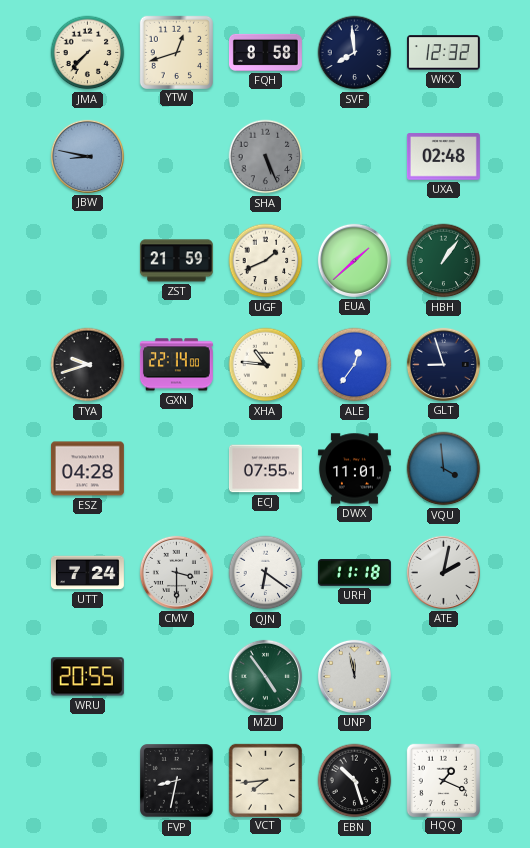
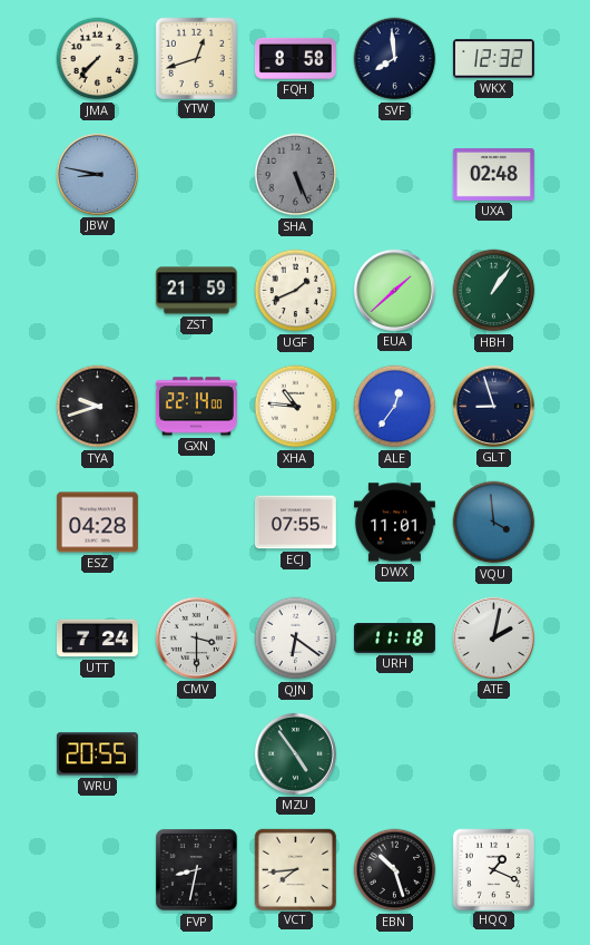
UNP: 11:58 -> none
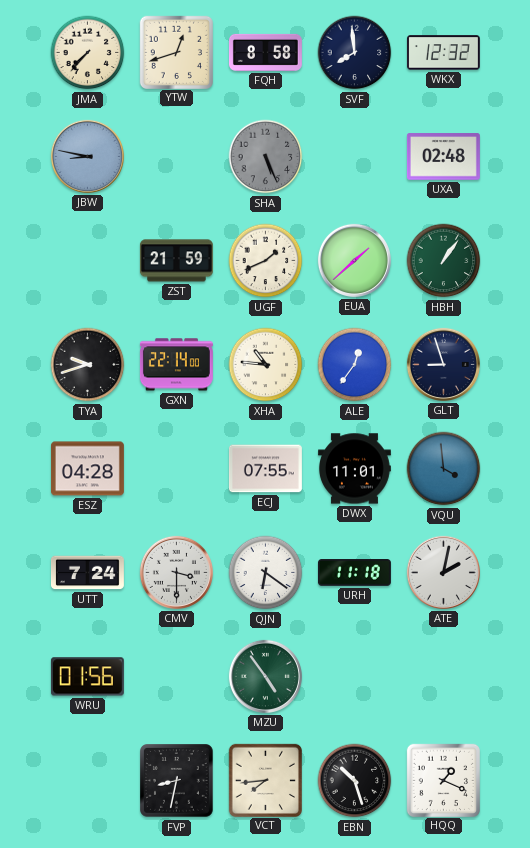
WRU: 20:55 -> 01:56
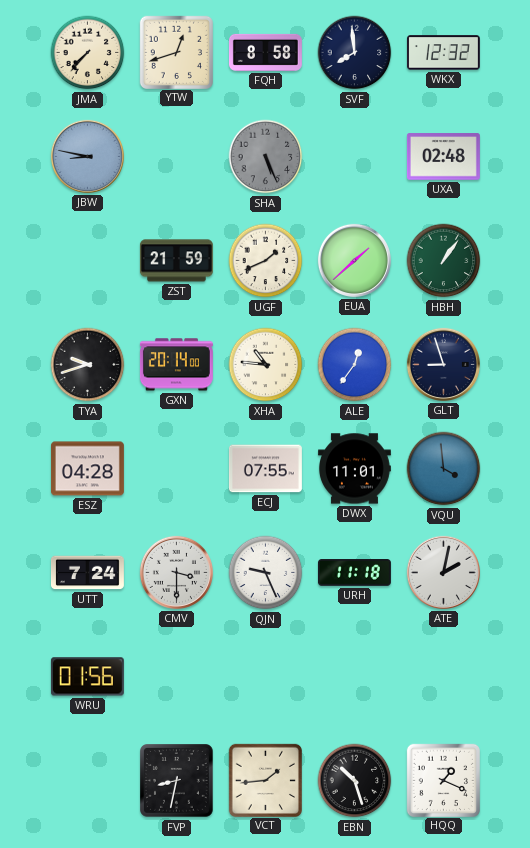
GXN: 22:14 -> 20:14
QJN: 6:21 -> 9:26
MZU: 4:54 -> none
VCT: 7:44 -> 1:44
